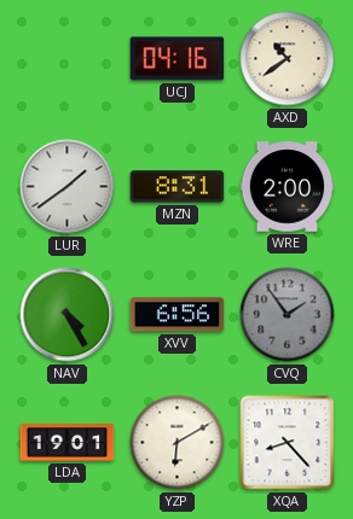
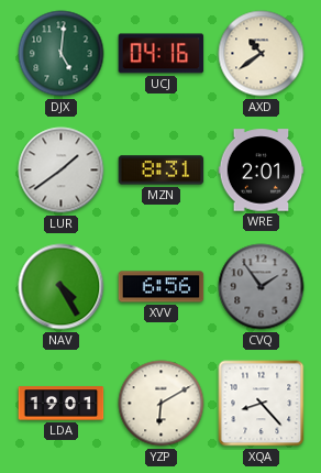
DJX: none -> 5:01
WRE: 2:00 -> 2:01
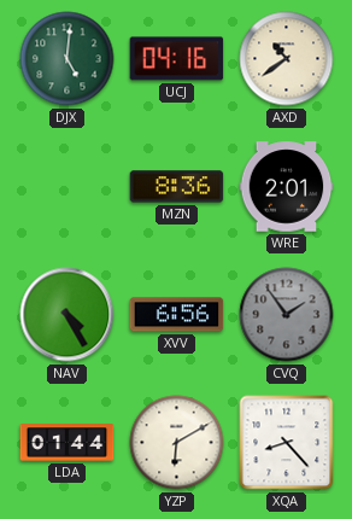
LUR: 1:39 -> none
MZN: 8:31 -> 8:36
LDA: 19:01 -> 01:44
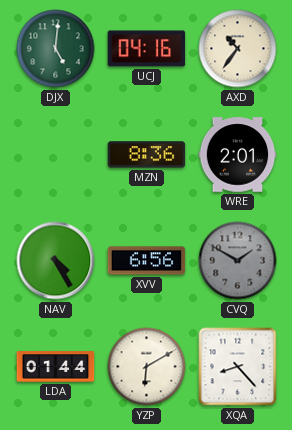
AXD: 10:39 -> 10:36
CVQ: 1:54 -> 1:50
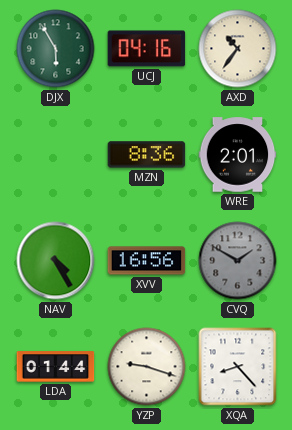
DJX: 5:01 -> 5:55
XVV: 6:56 -> 16:56
YZP: 6:10 -> 9:18
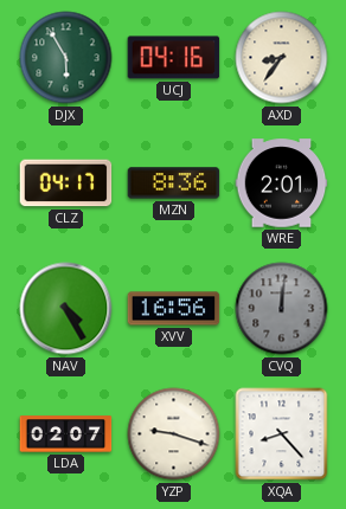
AXD: 10:36 -> 8:36
CLZ: none -> 04:17
CVQ: 1:50 -> 12:01
LDA: 01:44 -> 02:07
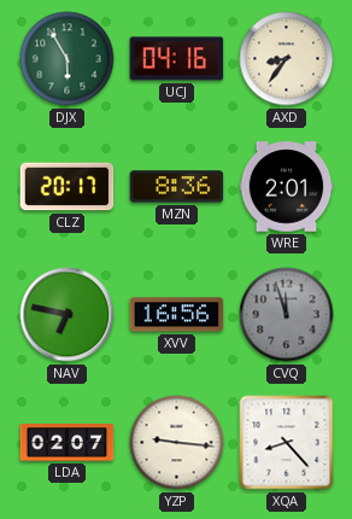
CLZ: 04:17 -> 20:17
NAV: 4:25 -> 6:47
CVQ: 12:01 -> 11:57
YZP: 9:18 -> 9:16
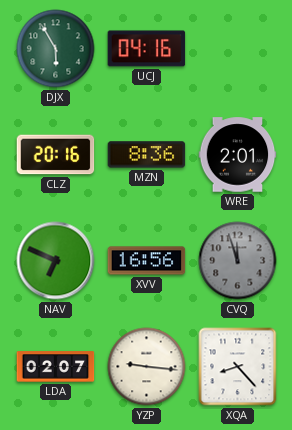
AXD: 8:36 -> none
CLZ: 20:17 -> 20:16
NAV: 6:47 -> 6:49
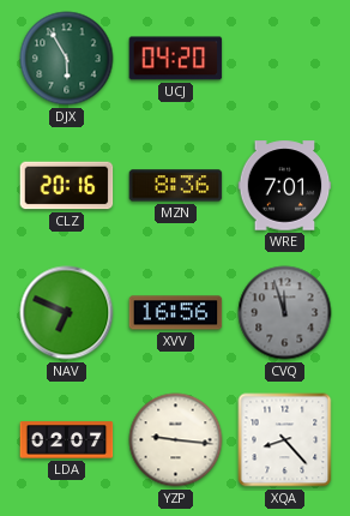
UCJ: 04:16 -> 04:20
WRE: 2:01 -> 7:01
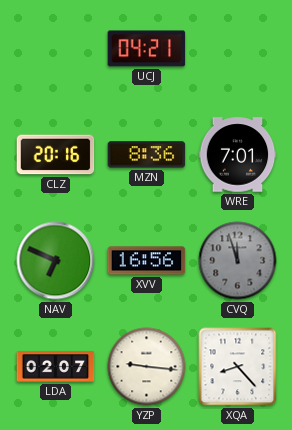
DJX: 5:55 -> none
UCJ: 04:20 -> 04:21
